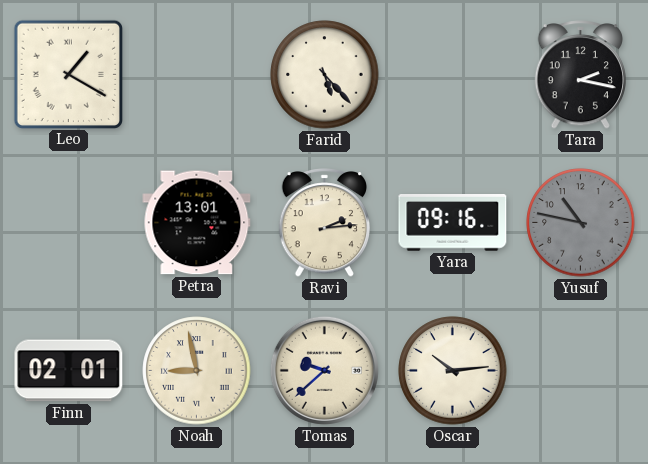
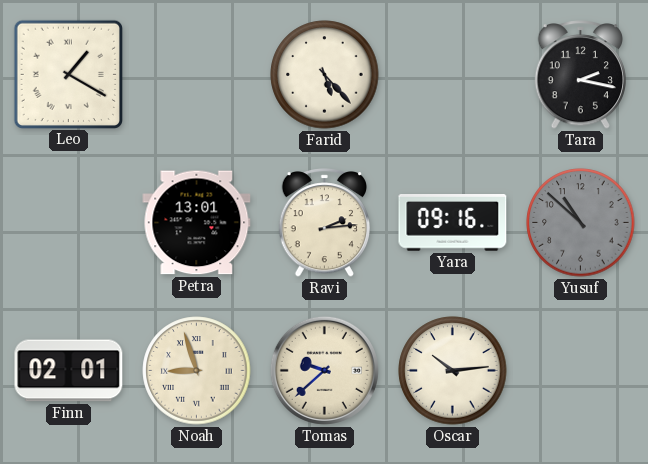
Yusuf: 10:47 -> 10:52
Noah: 8:58 -> 8:57
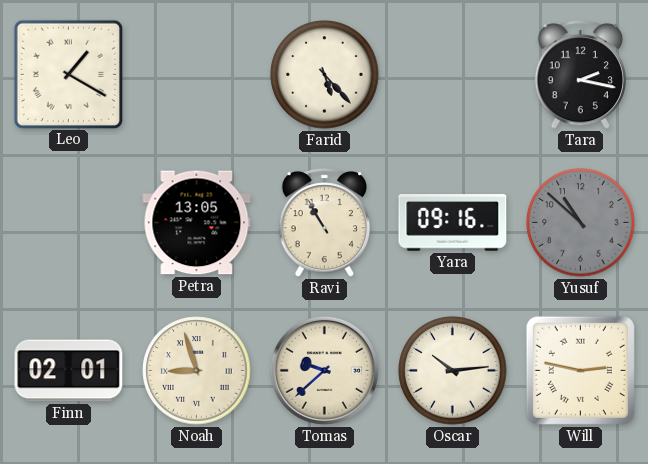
Petra: 13:01 -> 13:05
Ravi: 2:14 -> 10:55
Will: none -> 2:47
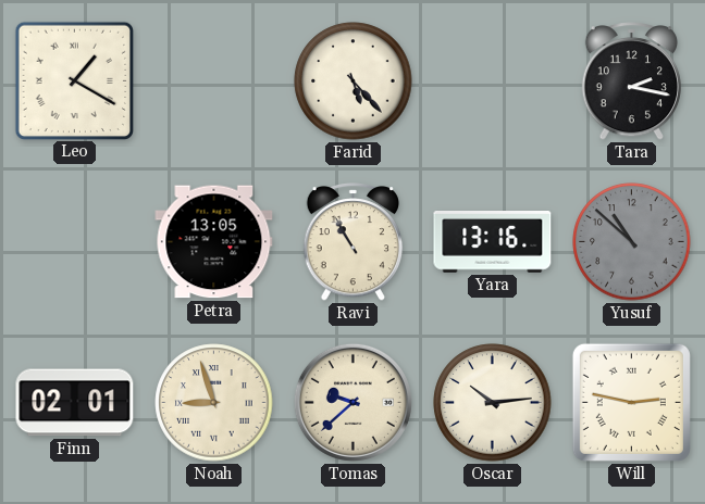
Yara: 09:16 -> 13:16
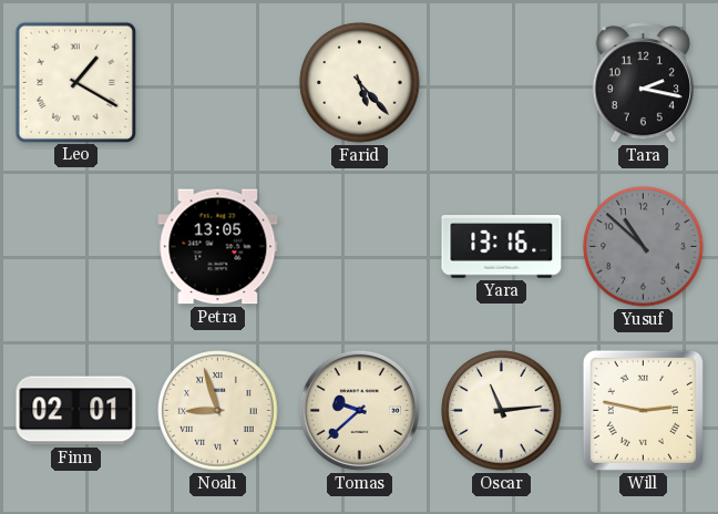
Ravi: 10:55 -> none
Oscar: 10:14 -> 11:14
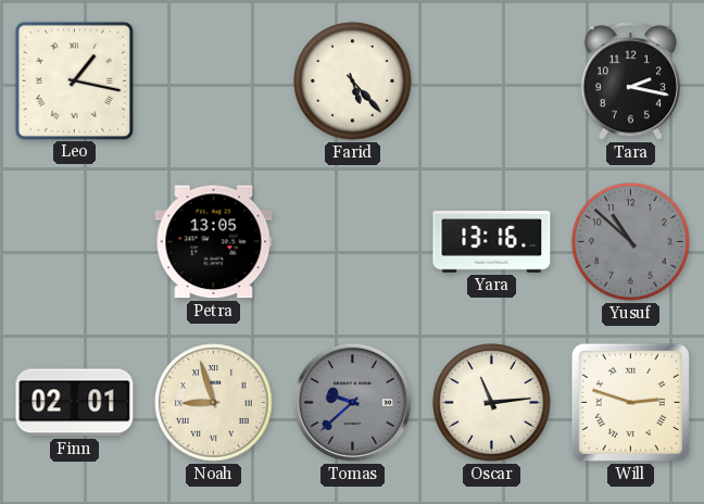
Leo: 1:20 -> 1:17
Tomas dial: cream -> grey
Will: 2:47 -> 2:48
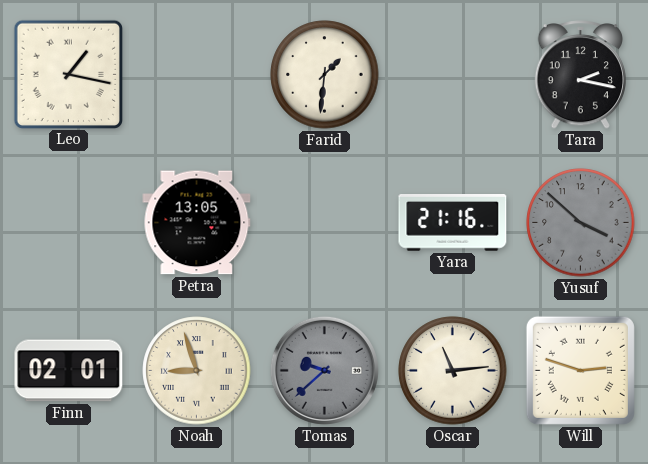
Farid: 5:23 -> 1:31
Yara: 13:16 -> 21:16
Yusuf: 10:52 -> 3:52
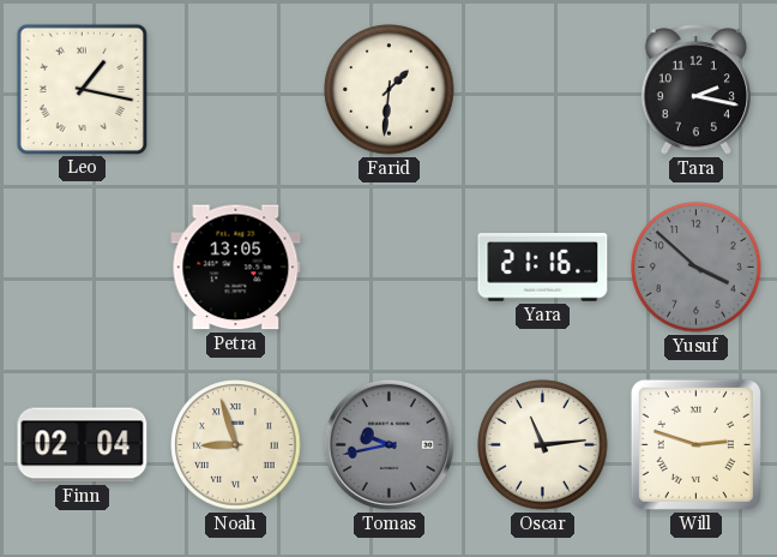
Finn: 02:01 -> 02:04
Tomas: 9:38 -> 9:43
